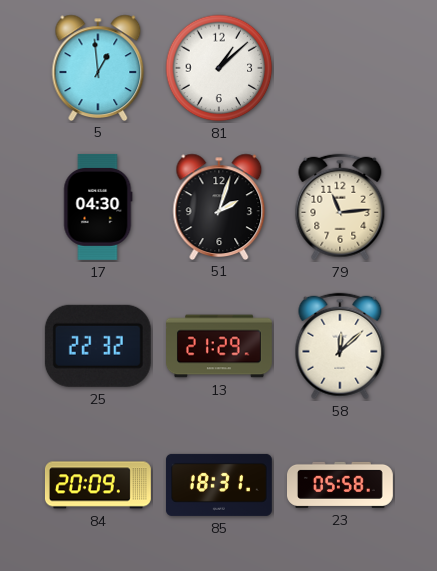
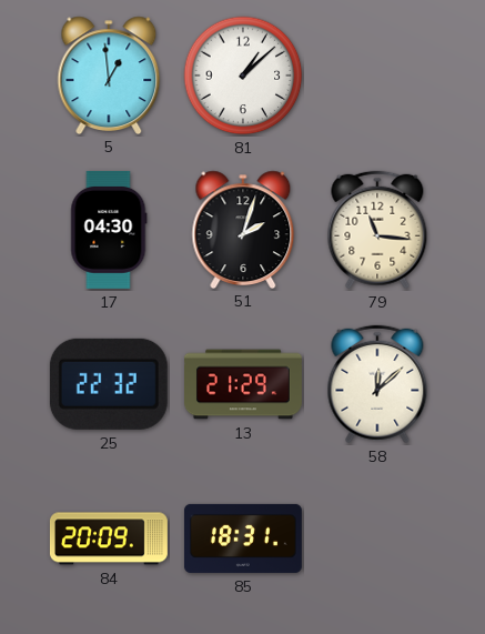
79: 11:14 -> 11:16
23: 05:58 -> none
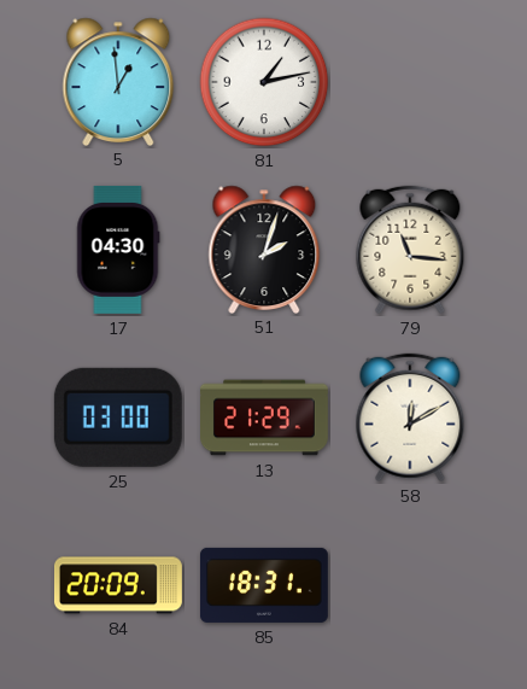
81: 1:08 -> 1:13
25: 22:32 -> 03:00
58: 12:08 -> 12:10
